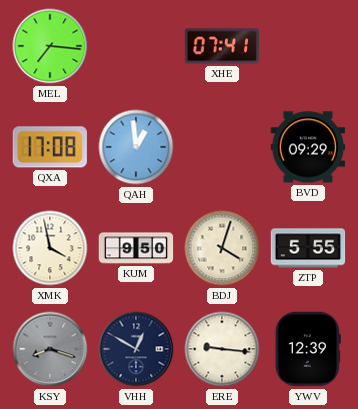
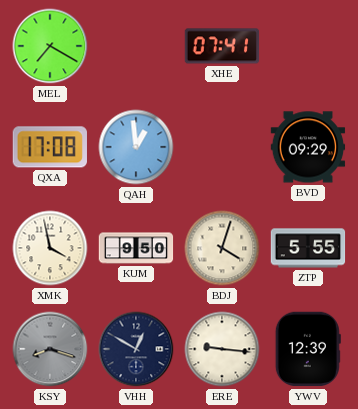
MEL: 7:16 -> 7:20
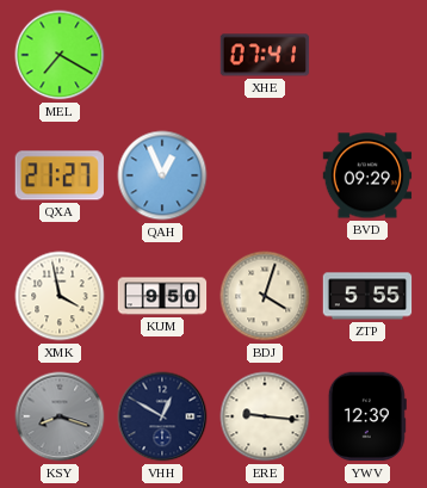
QXA: 17:08 -> 21:27
QAH: 12:59 -> 12:56
